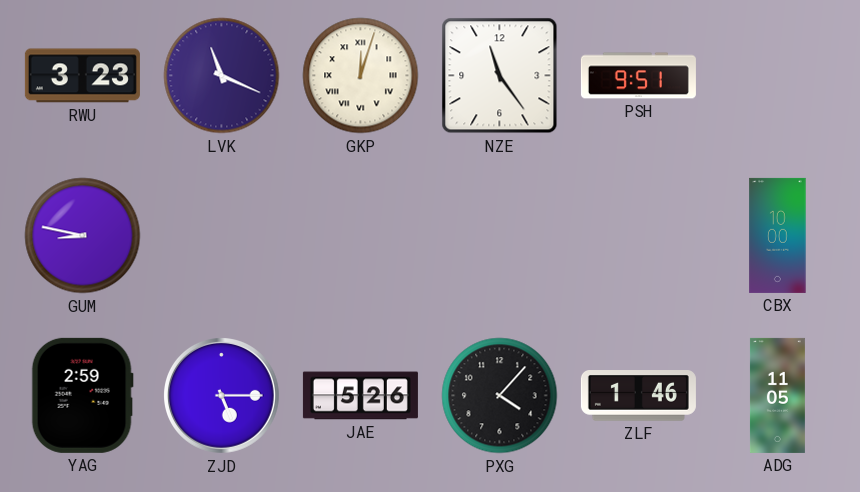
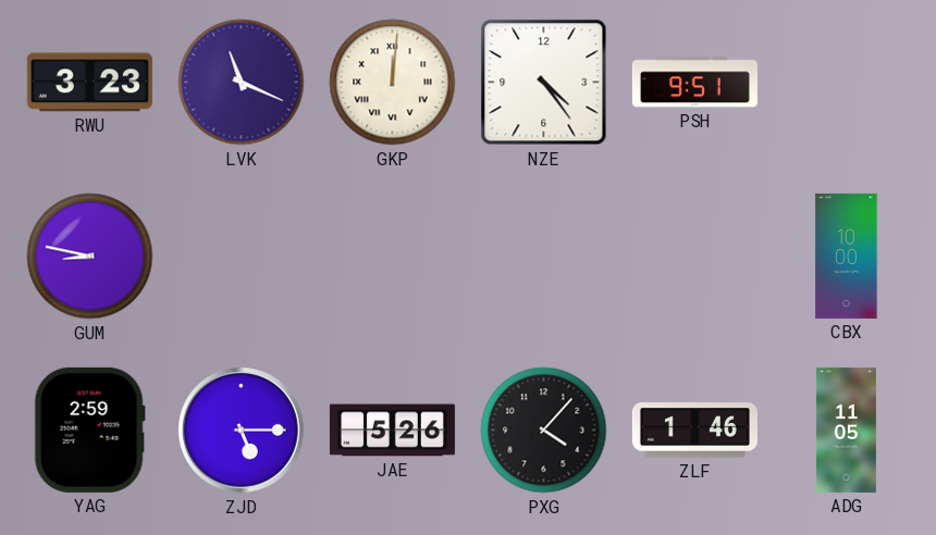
GKP: 12:03 -> 12:01
NZE: 11:24 -> 4:24
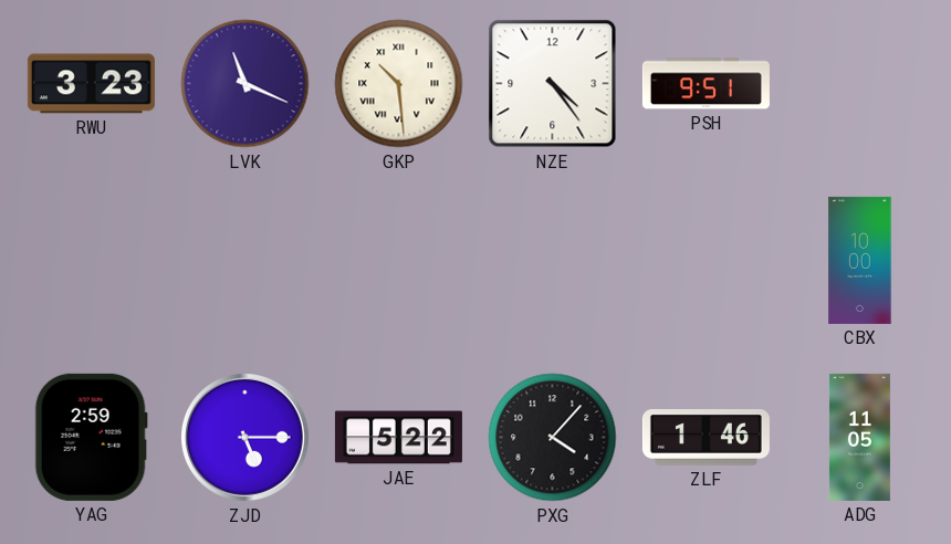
GKP: 12:01 -> 10:29
GUM: 8:47 -> none
JAE: 5:26 -> 5:22
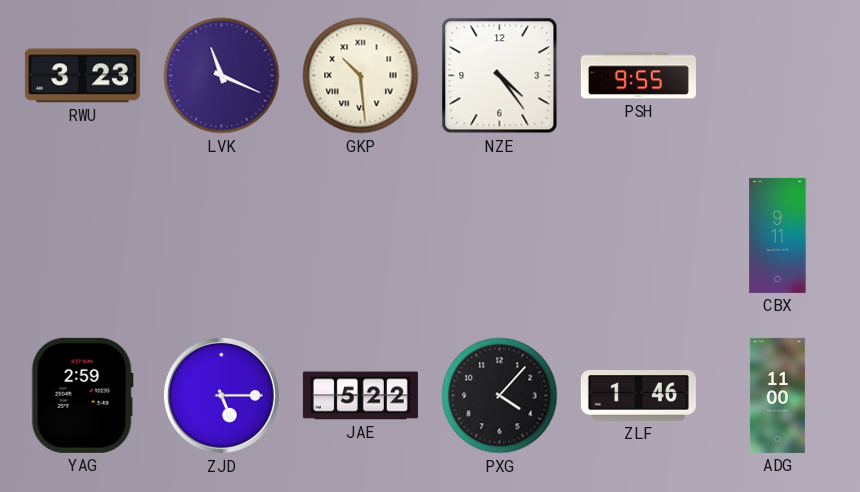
PSH: 9:51 -> 9:55
CBX: 10:00 -> 9:11
ADG: 11:05 -> 11:00
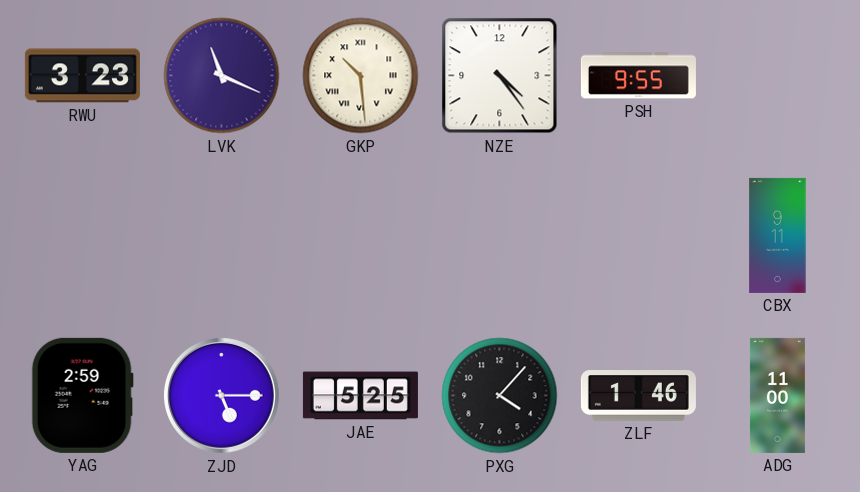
JAE: 5:22 -> 5:25
